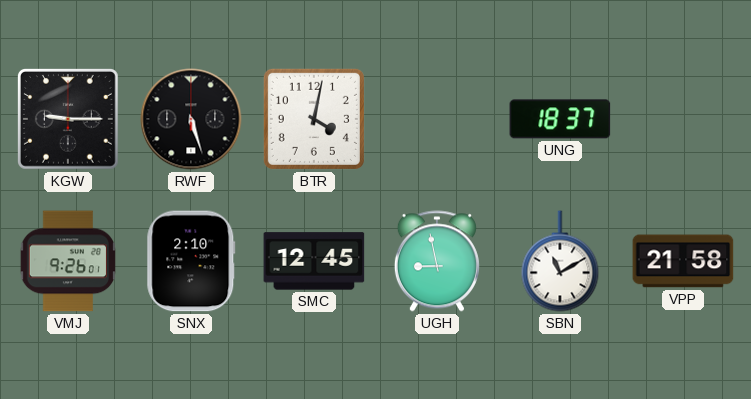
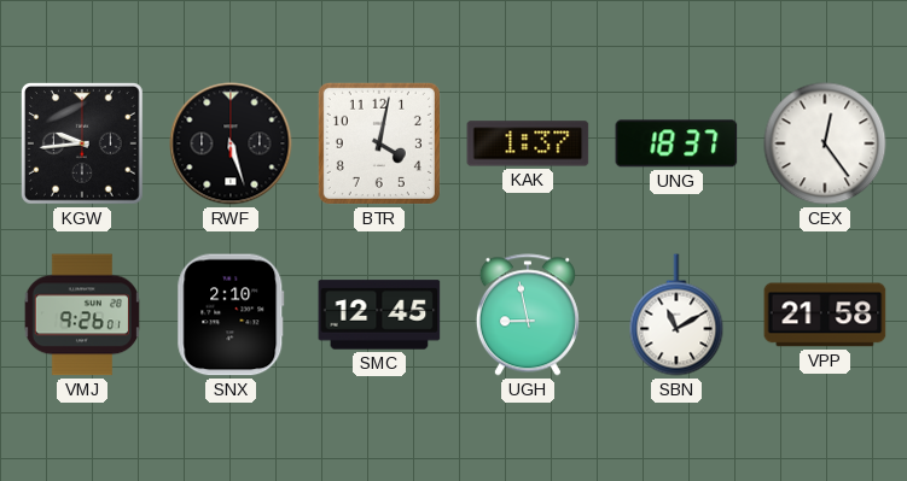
KGW: 9:15 -> 9:44
KAK: none -> 1:37
CEX: none -> 12:24
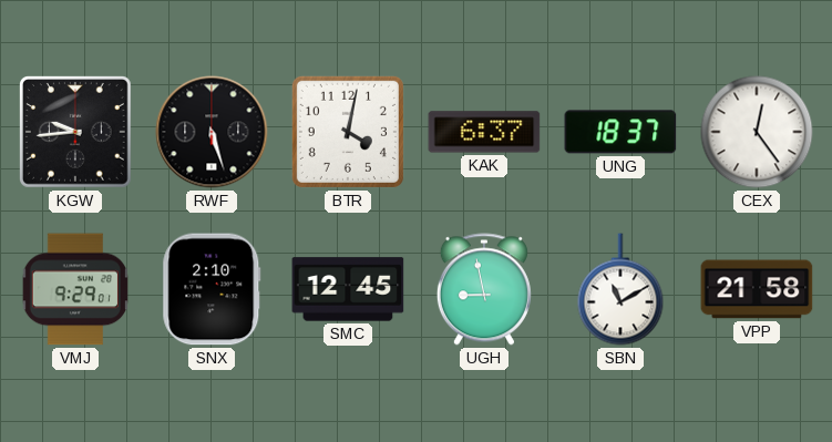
KAK: 1:37 -> 6:37
VMJ: 9:26 -> 9:29
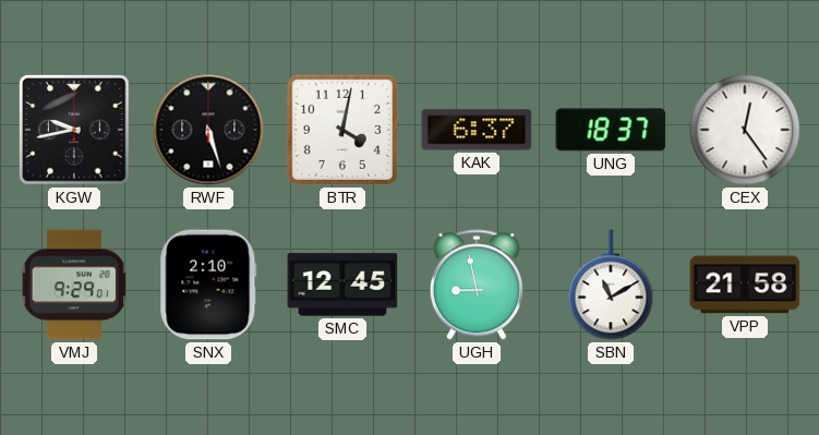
KGW: 9:44 -> 9:43
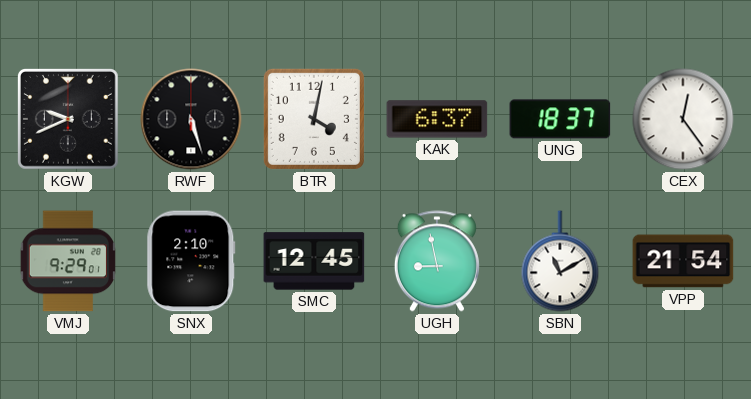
KGW: 9:43 -> 9:41
VPP: 21:58 -> 21:54
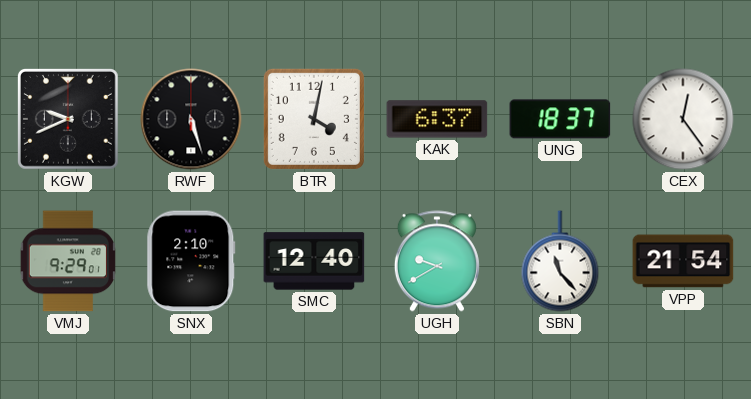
SMC: 12:45 -> 12:40
UGH: 8:58 -> 9:40
SBN: 11:10 -> 11:23
